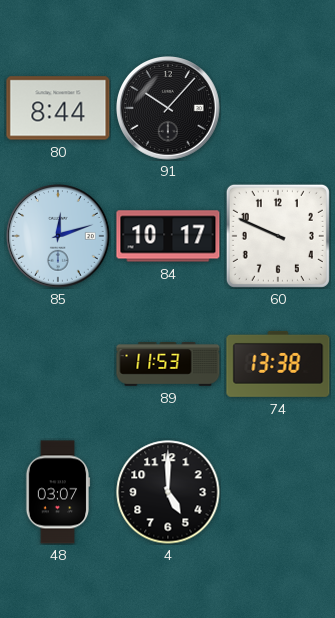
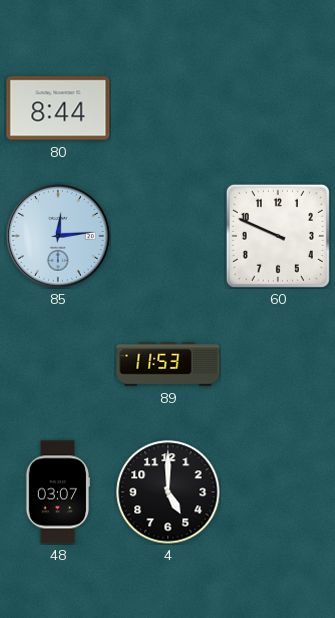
91: 10:07 -> none
85: 12:12 -> 12:14
84: 10:17 -> none
74: 13:38 -> none
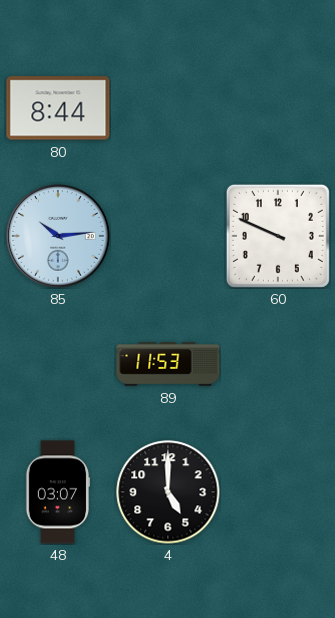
85: 12:14 -> 10:14
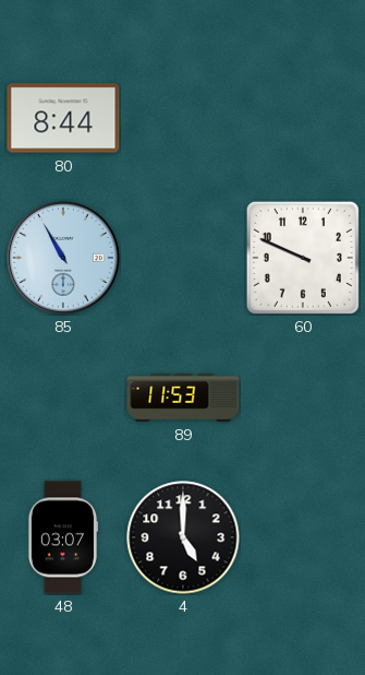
85: 10:14 -> 10:55
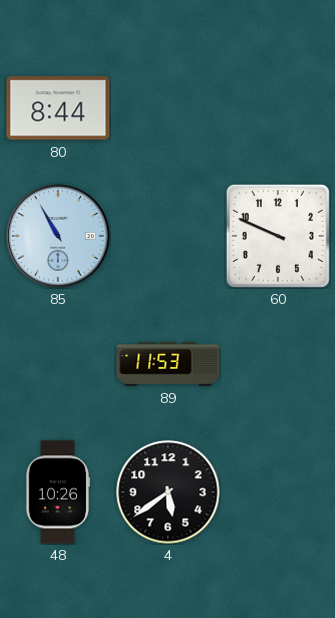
48: 03:07 -> 10:26
4: 5:00 -> 5:39
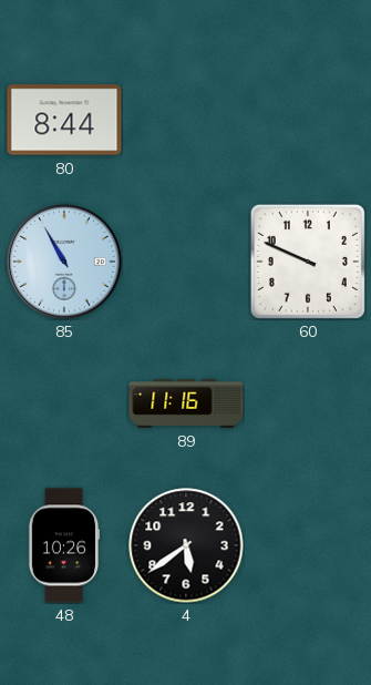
89: 11:53 -> 11:16
